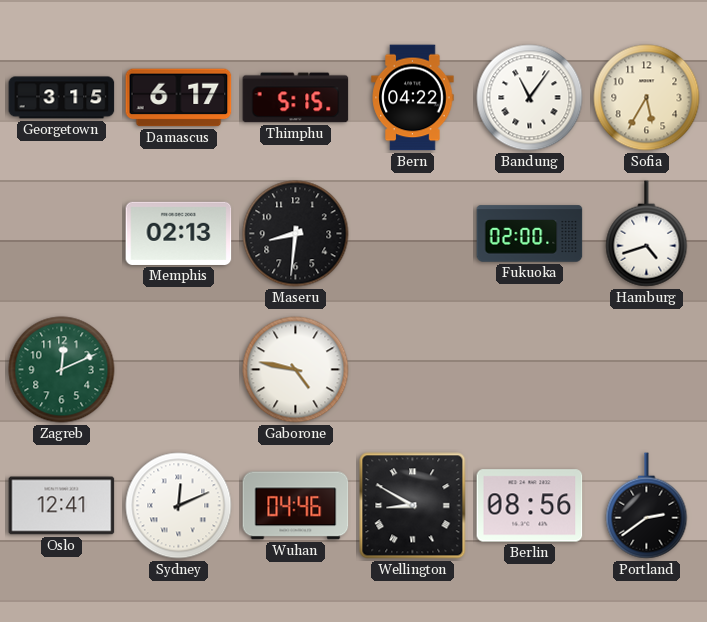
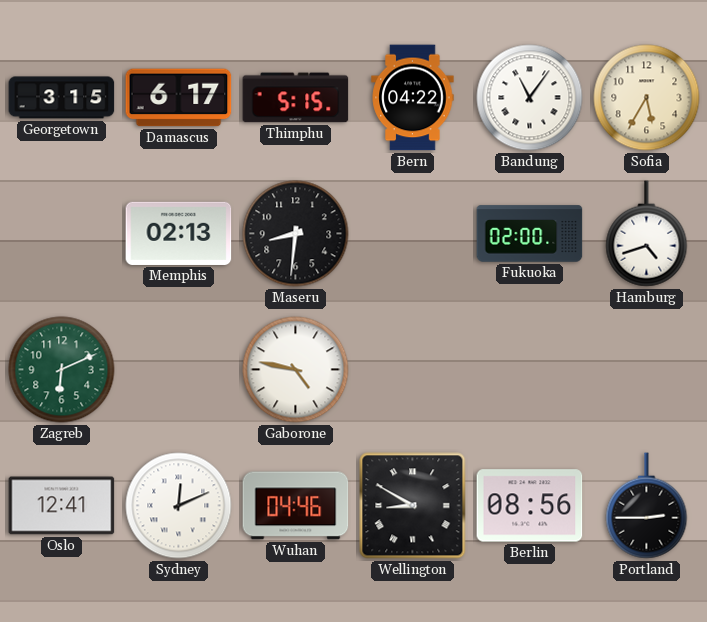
Zagreb: 12:11 -> 6:11
Portland: 2:39 -> 2:45
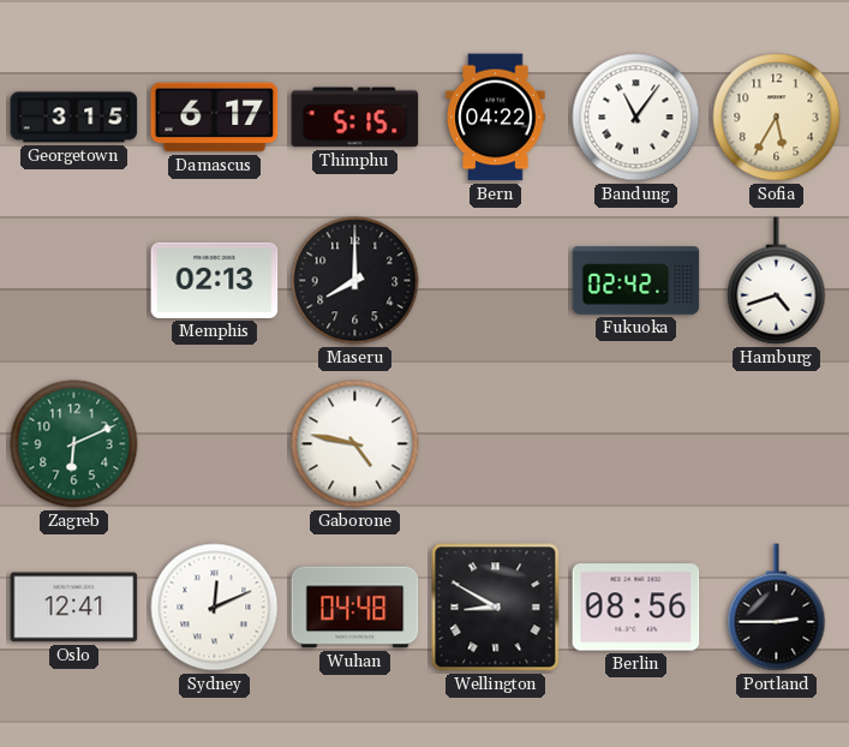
Maseru: 8:31 -> 8:00
Fukuoka: 02:00 -> 02:42
Wuhan: 04:46 -> 04:48
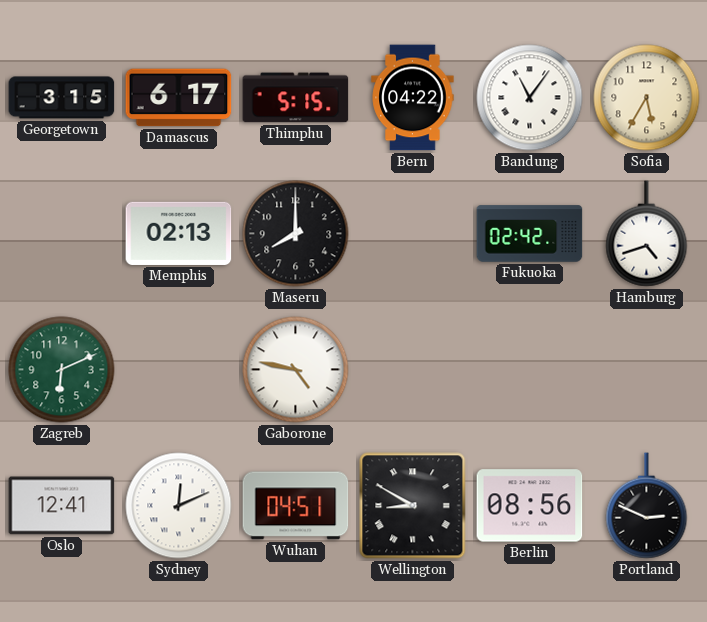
Wuhan: 04:48 -> 04:51
Portland: 2:45 -> 2:49
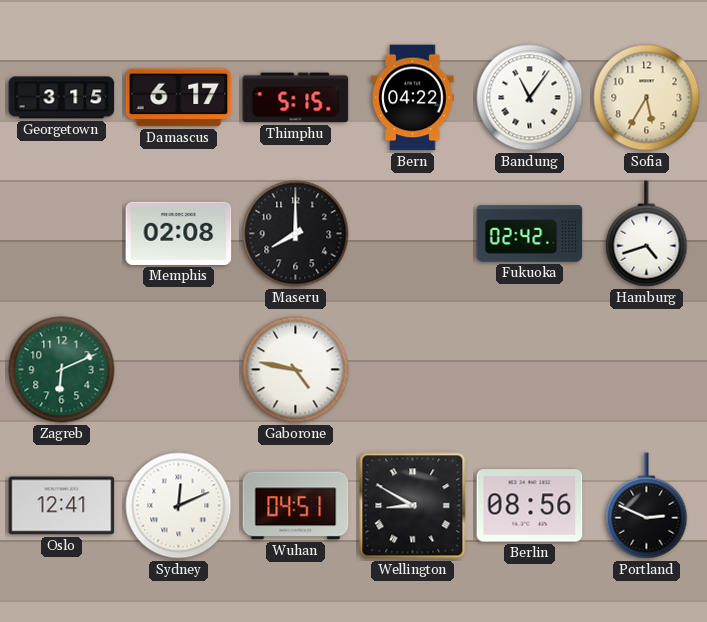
Memphis: 02:13 -> 02:08
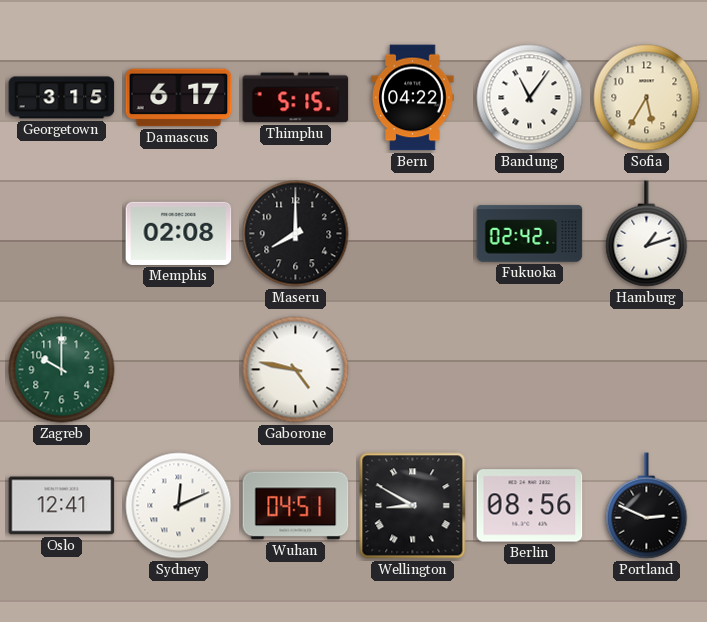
Hamburg: 4:42 -> 1:12
Zagreb: 6:11 -> 10:00
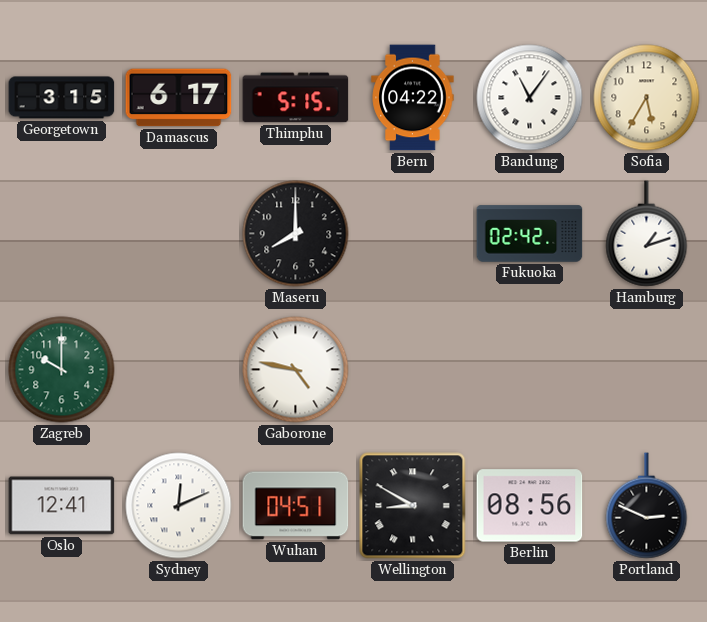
Memphis: 02:08 -> none
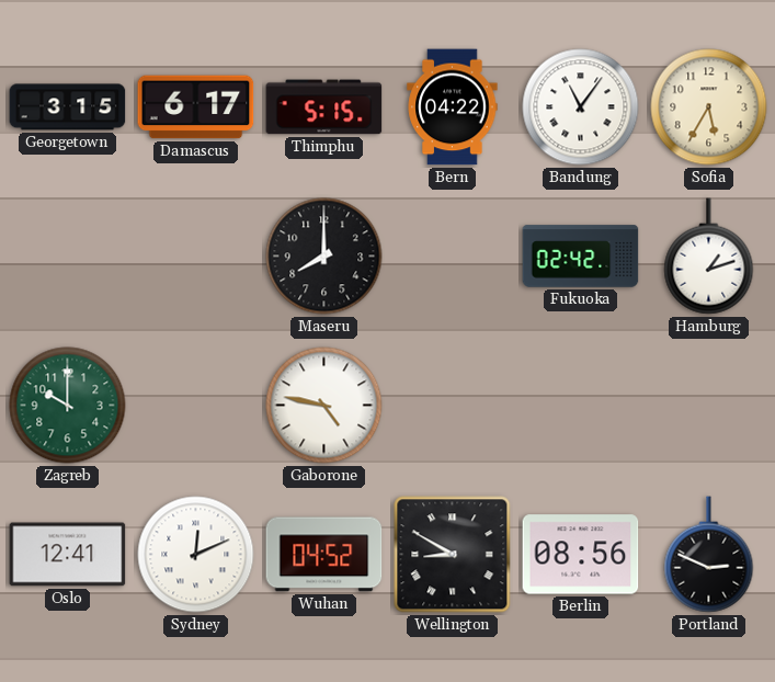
Wuhan: 04:51 -> 04:52
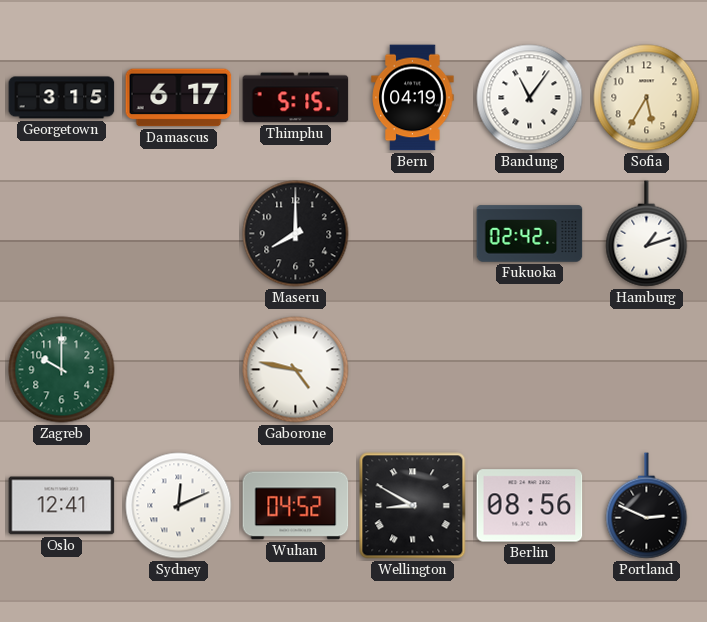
Bern: 04:22 -> 04:19
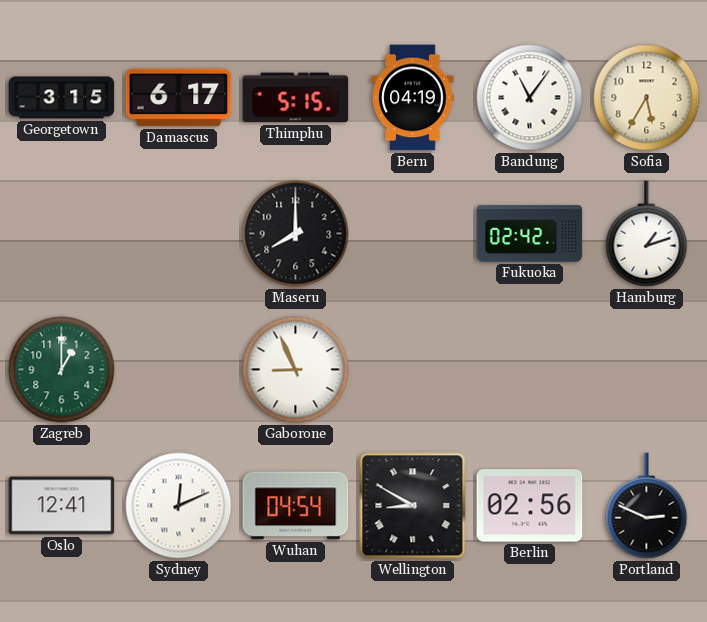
Zagreb: 10:00 -> 1:00
Gaborone: 4:47 -> 8:56
Wuhan: 04:52 -> 04:54
Berlin: 08:56 -> 02:56
